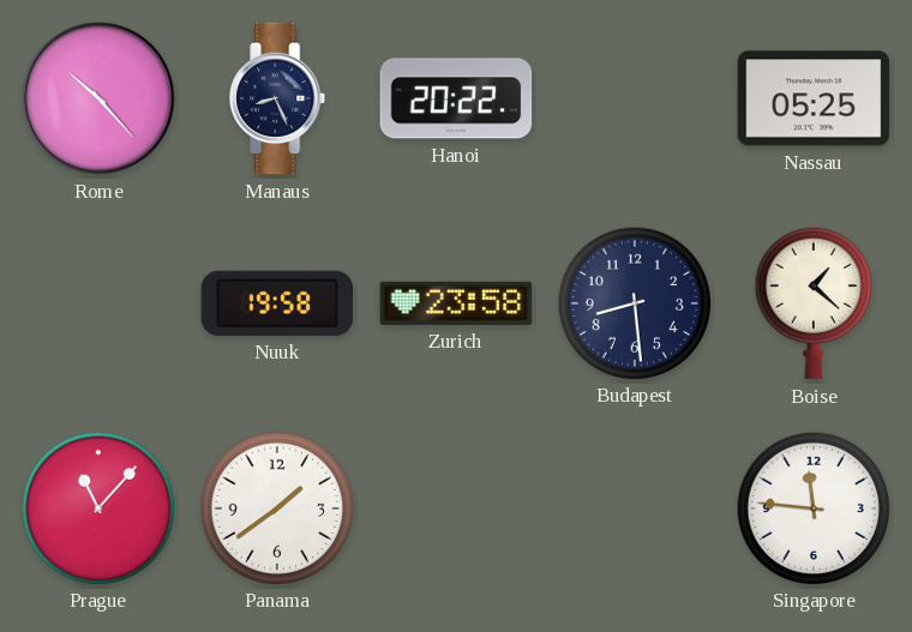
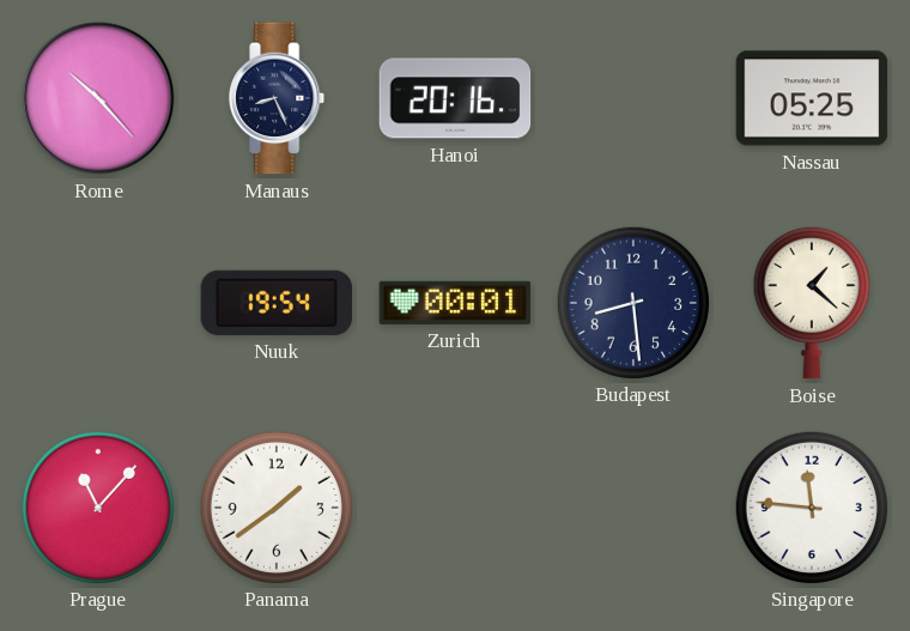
Hanoi: 20:22 -> 20:16
Nuuk: 19:58 -> 19:54
Zurich: 23:58 -> 00:01
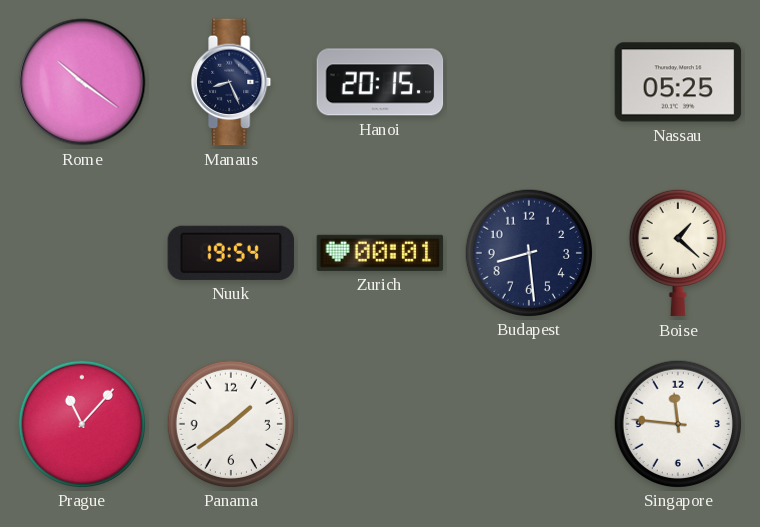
Rome: 10:23 -> 10:21
Hanoi: 20:16 -> 20:15
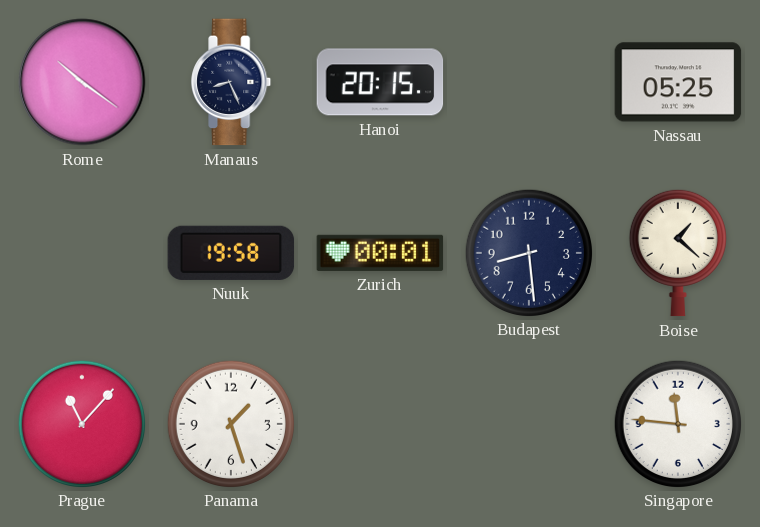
Nuuk: 19:54 -> 19:58
Panama: 1:39 -> 1:27
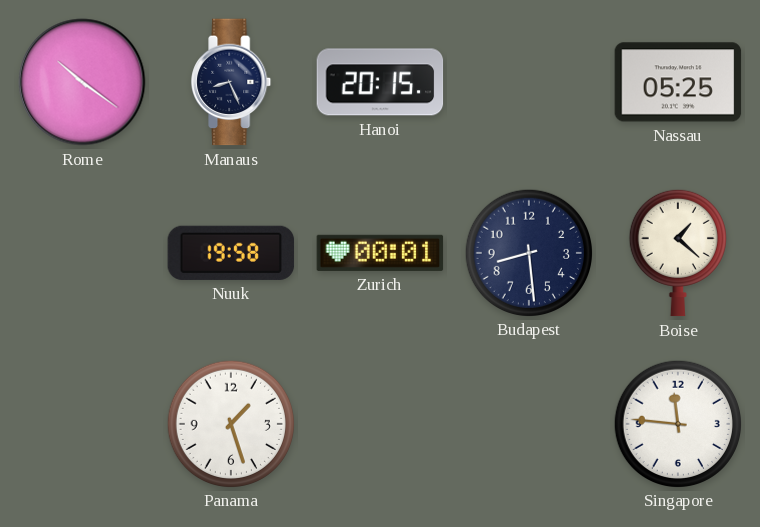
Prague: 11:07 -> none
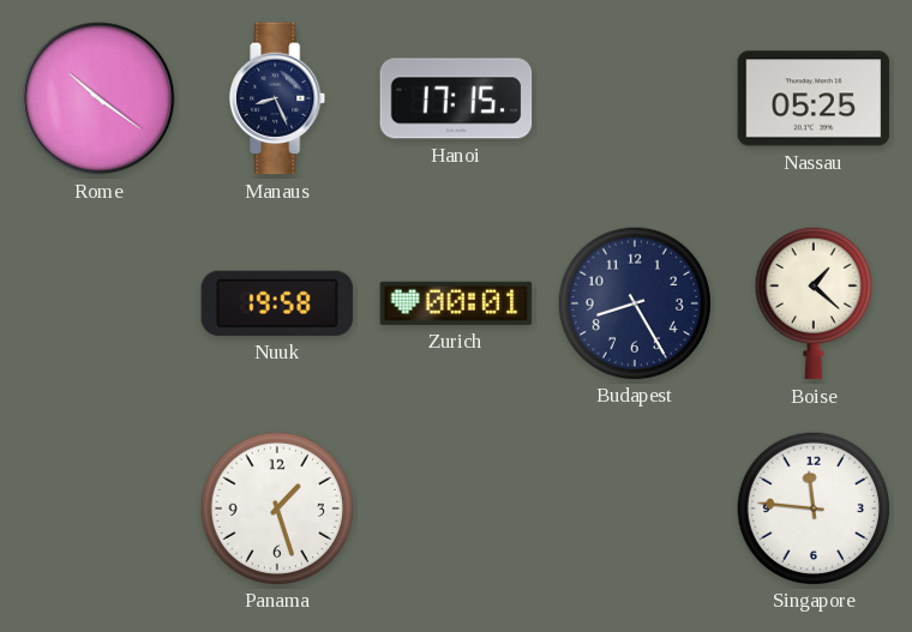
Hanoi: 20:15 -> 17:15
Budapest: 8:29 -> 8:25
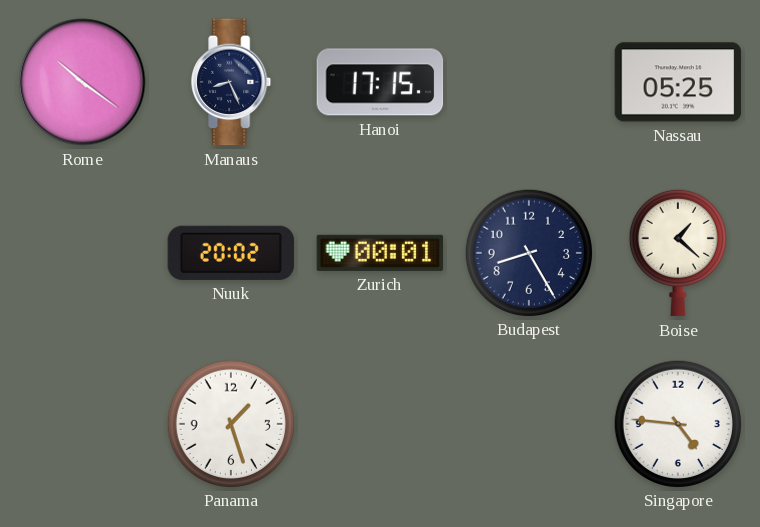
Nuuk: 19:58 -> 20:02
Singapore: 11:46 -> 4:46
